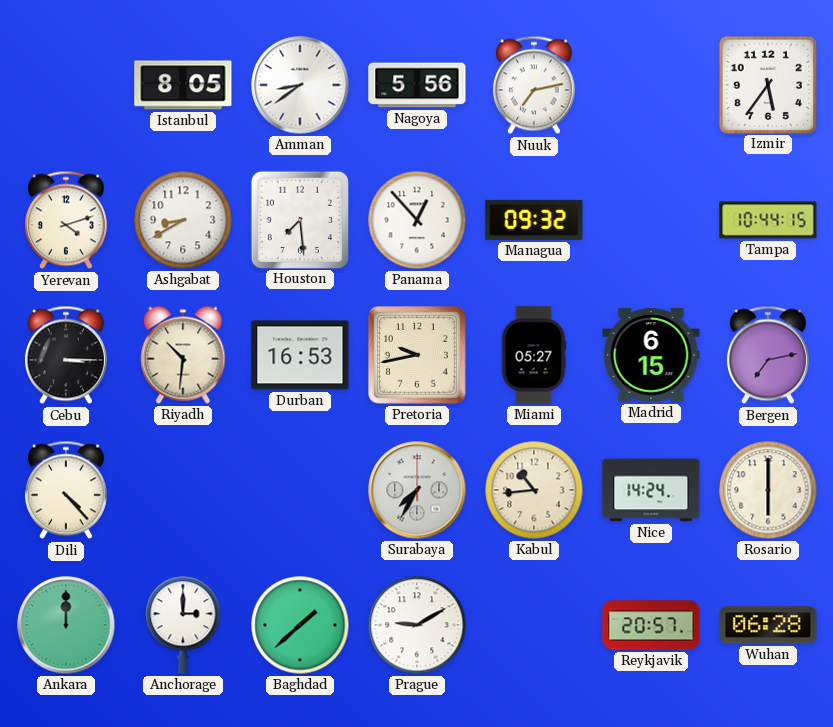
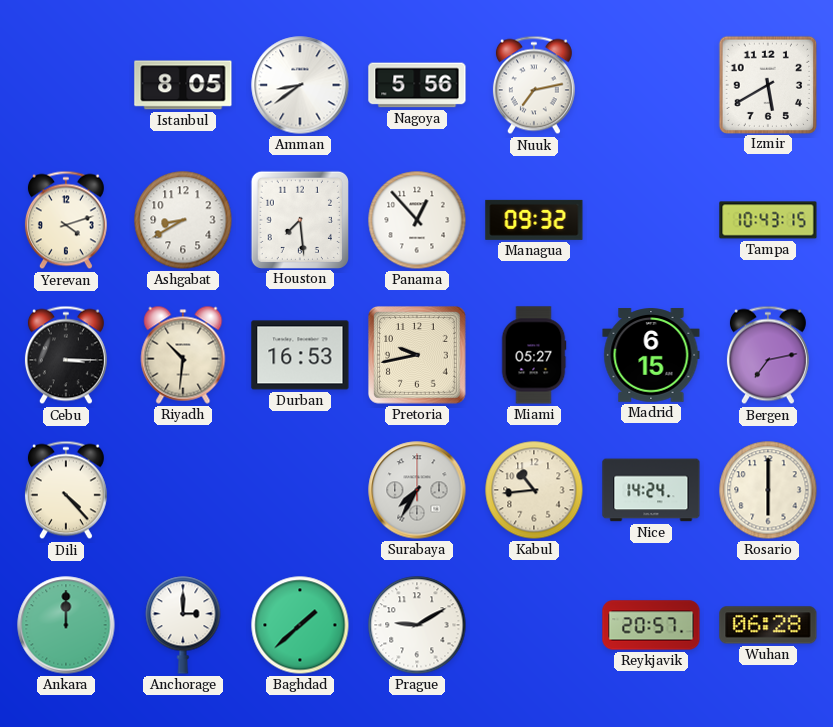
Izmir: 5:36 -> 5:40
Tampa: 10:44 -> 10:43
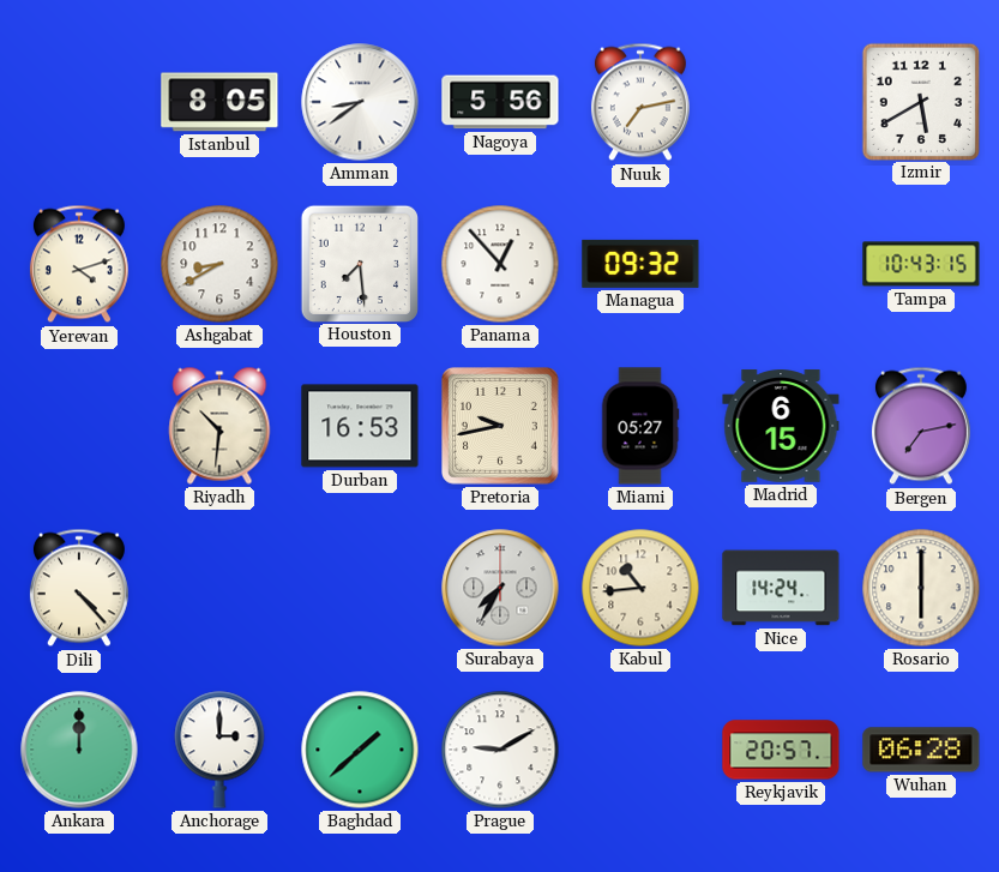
Cebu: 3:15 -> none
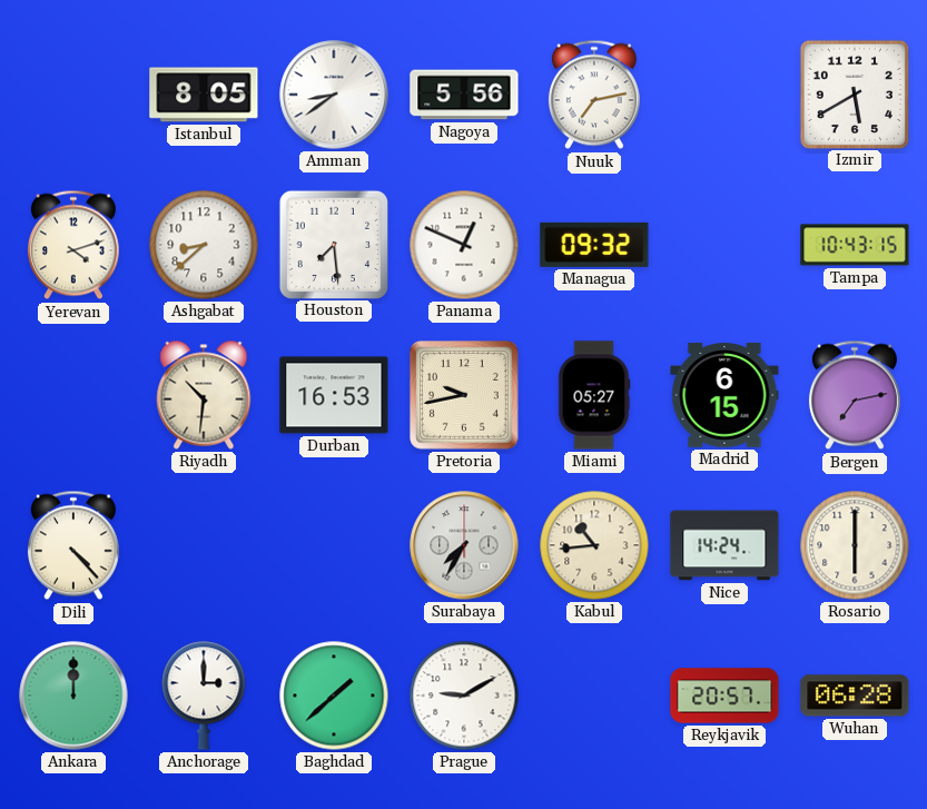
Ashgabat: 8:40 -> 8:38
Panama: 12:53 -> 12:49
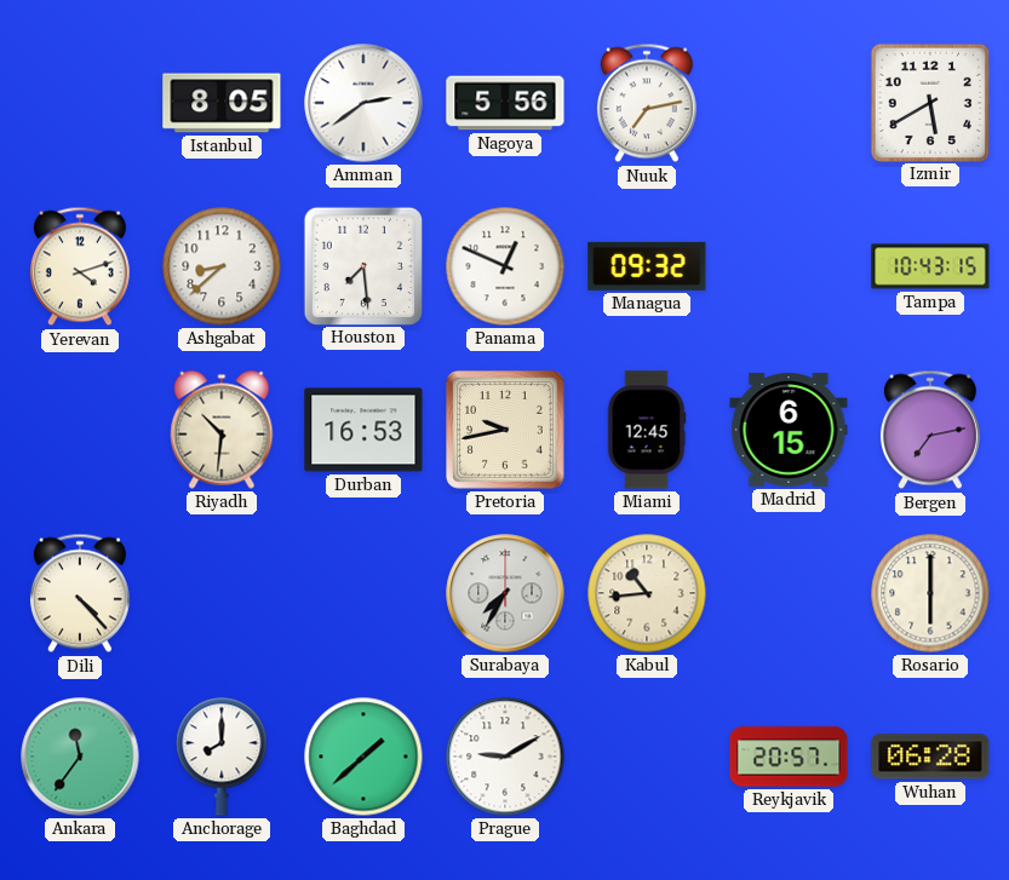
Amman: 8:39 -> 2:39
Miami: 05:27 -> 12:45
Nice: 14:24 -> none
Ankara: 12:00 -> 11:36
Anchorage: 3:00 -> 8:00
